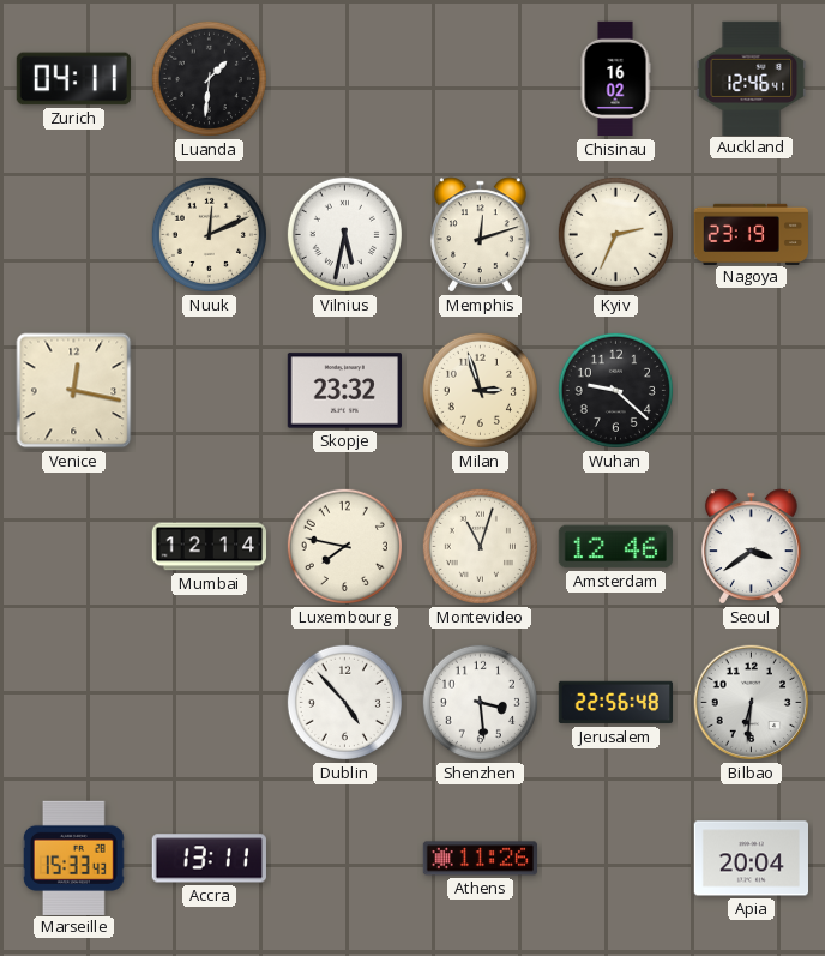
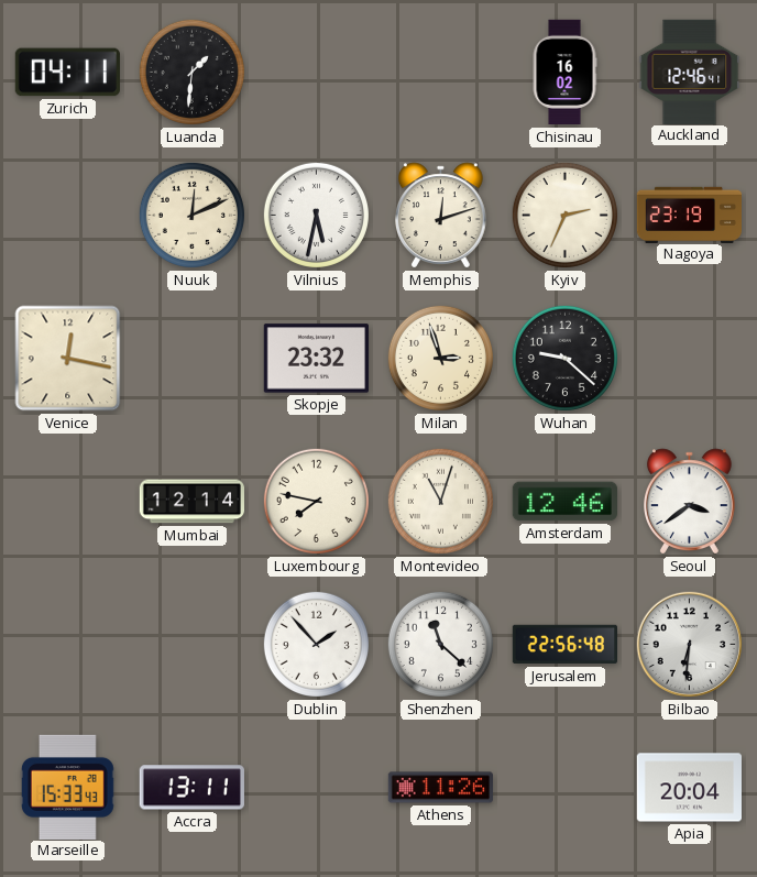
Dublin: 4:53 -> 1:53
Shenzhen: 3:29 -> 11:22
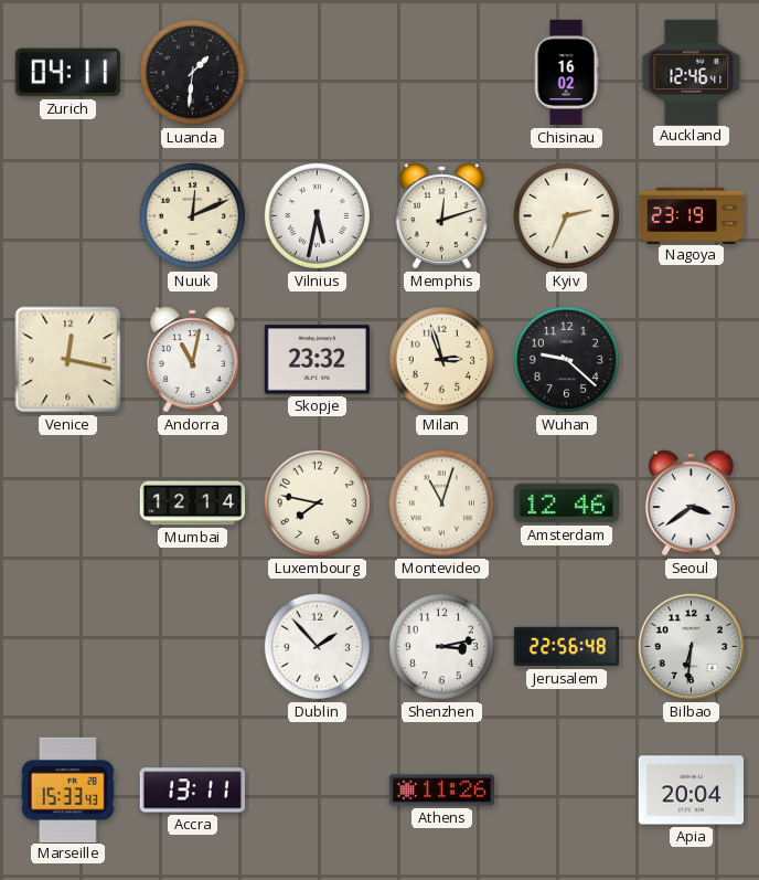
Andorra: none -> 11:02
Shenzhen: 11:22 -> 3:13
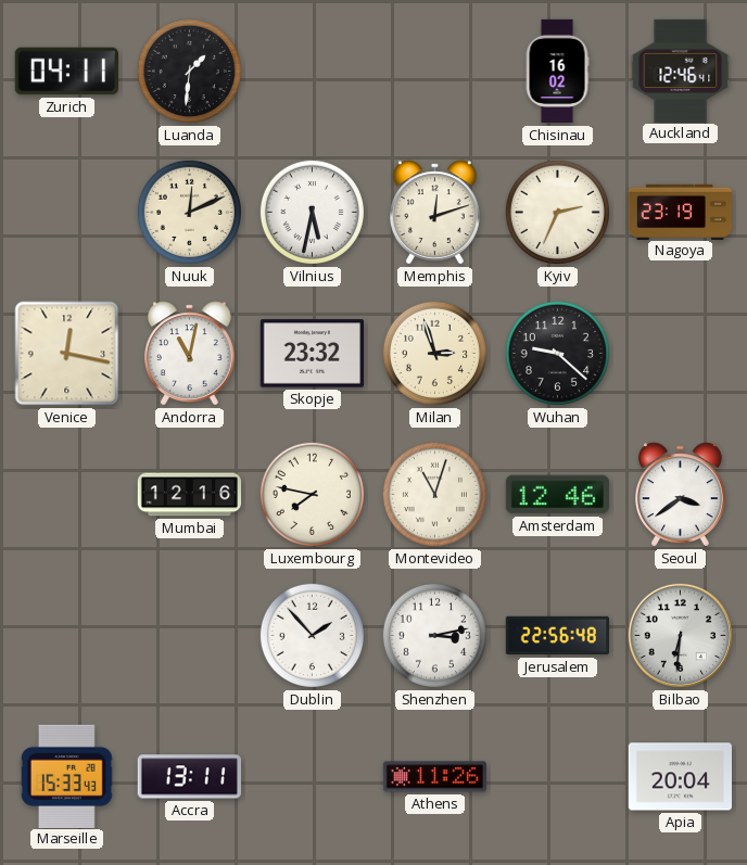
Mumbai: 12:14 -> 12:16
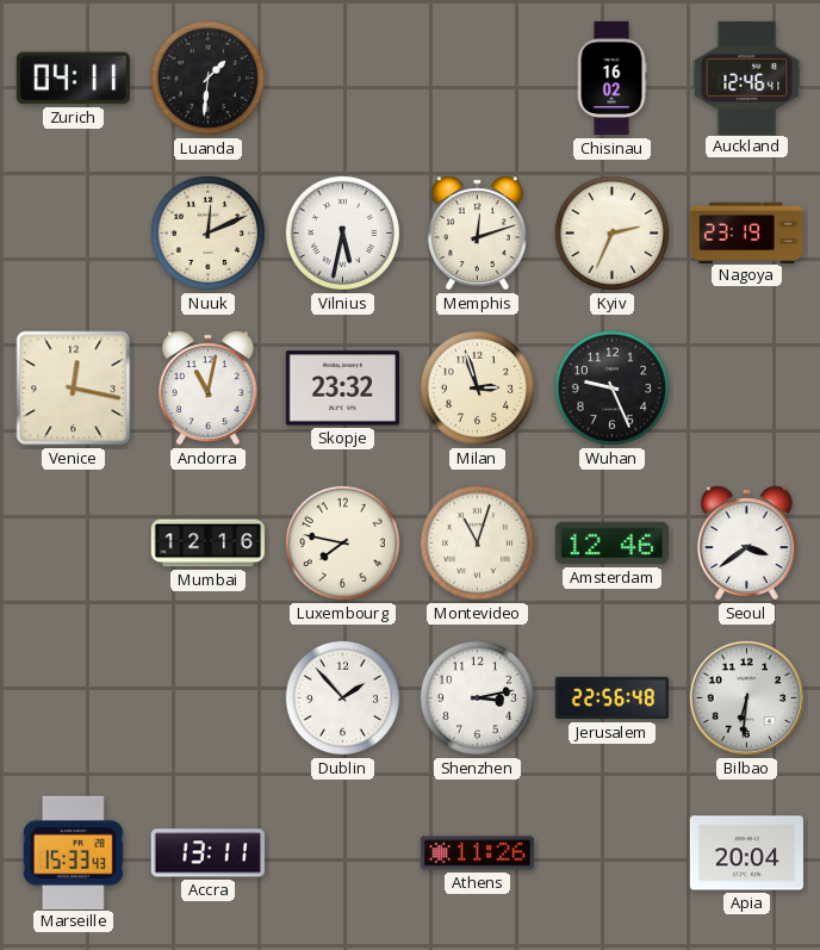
Wuhan: 9:22 -> 9:26
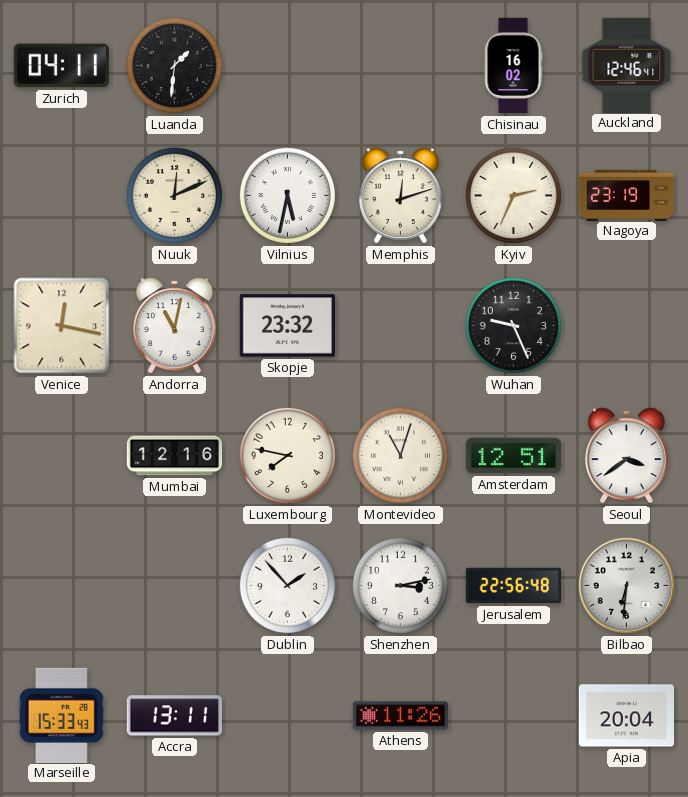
Milan: 2:57 -> none
Amsterdam: 12:46 -> 12:51
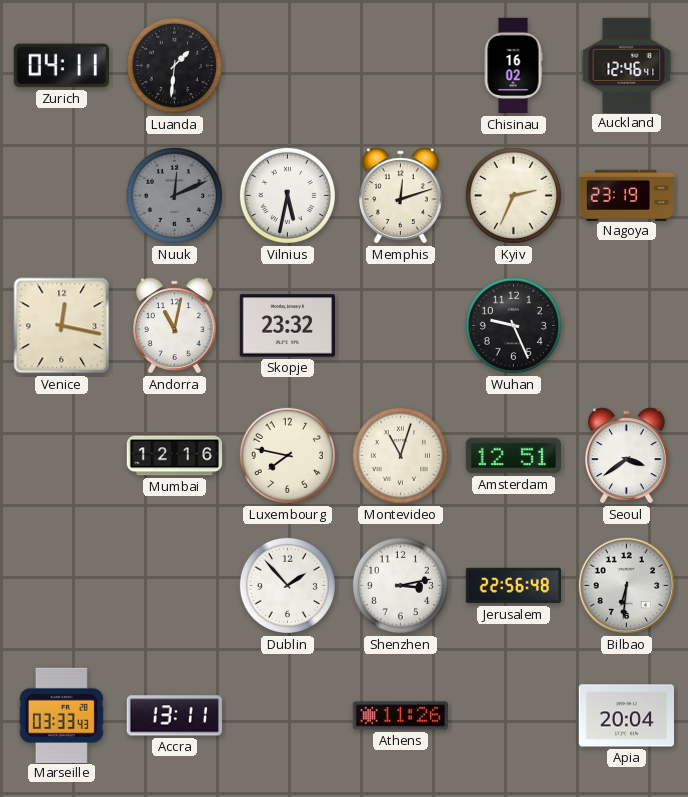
Nuuk dial: cream -> grey
Marseille: 15:33 -> 03:33
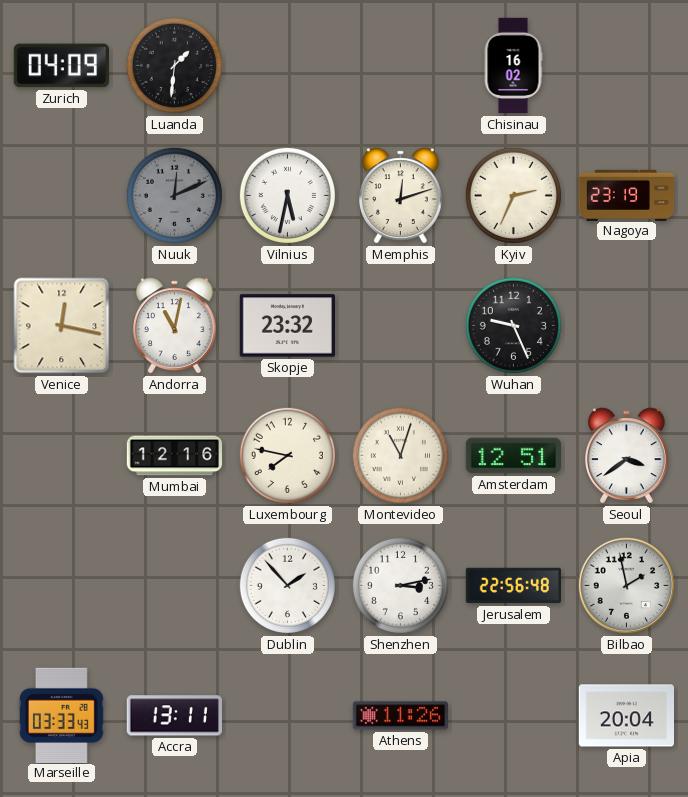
Zurich: 04:11 -> 04:09
Auckland: 12:46 -> none
Bilbao: 6:31 -> 1:58
